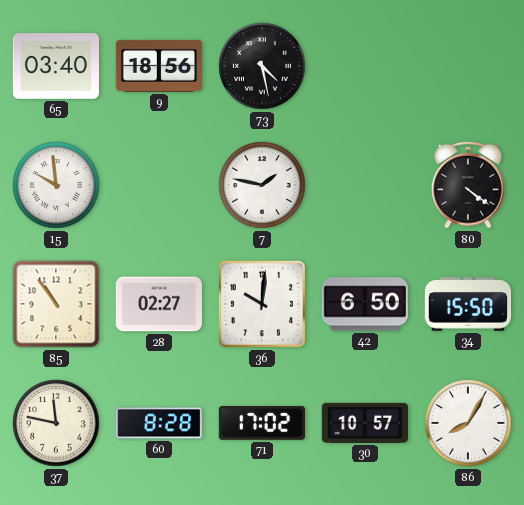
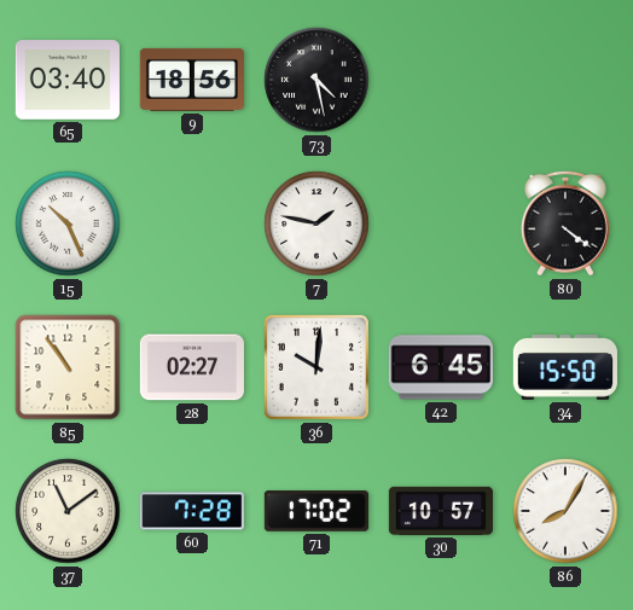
15: 9:59 -> 10:26
42: 6:50 -> 6:45
37: 11:47 -> 11:09
60: 8:28 -> 7:28
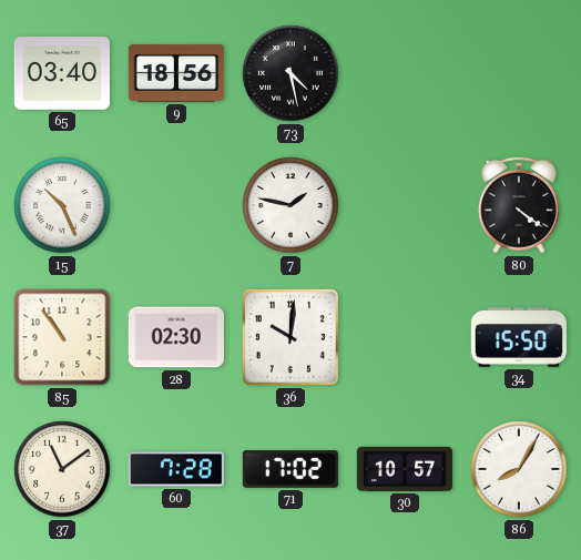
28: 02:27 -> 02:30
42: 6:45 -> none
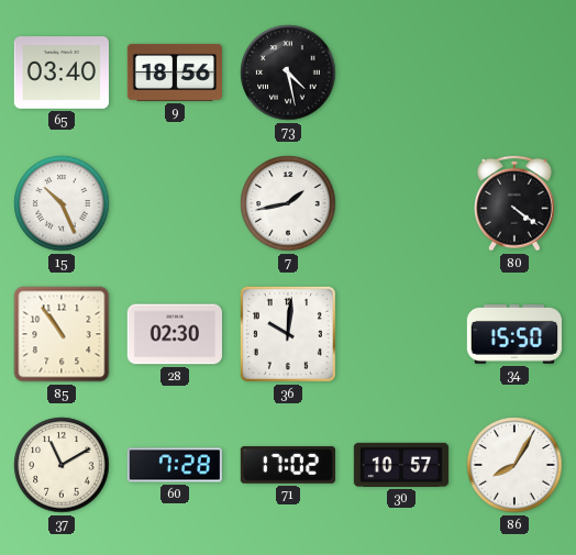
7: 1:47 -> 1:43
37: 11:09 -> 11:10
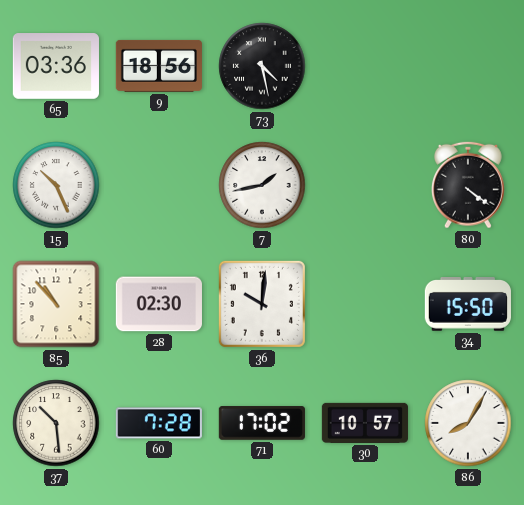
65: 03:40 -> 03:36
85: 10:54 -> 10:53
37: 11:10 -> 10:29
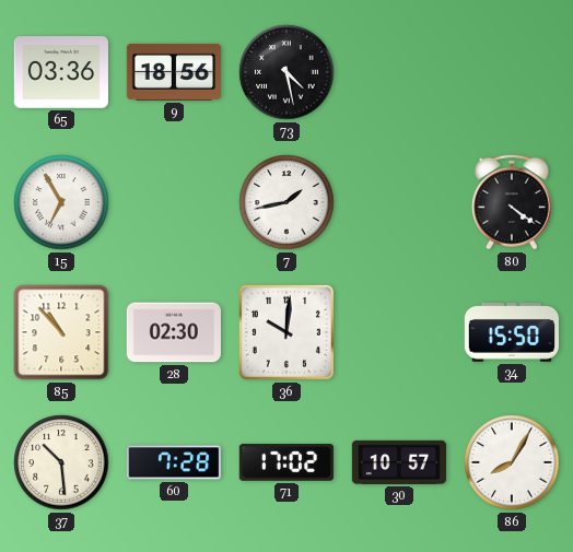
15: 10:26 -> 6:55
